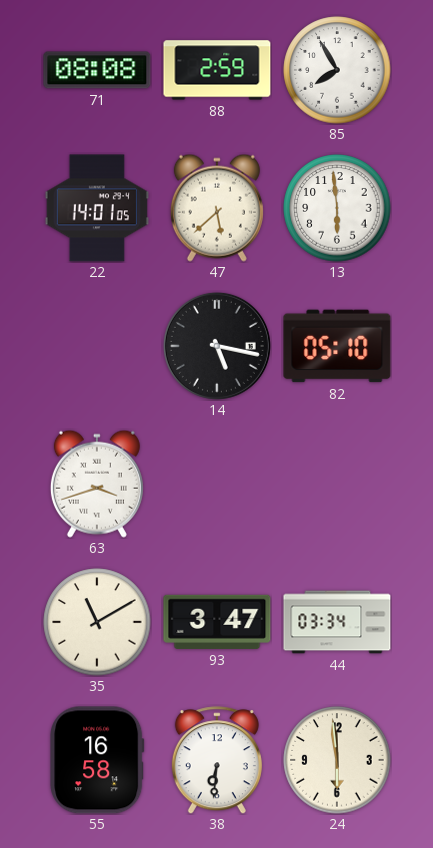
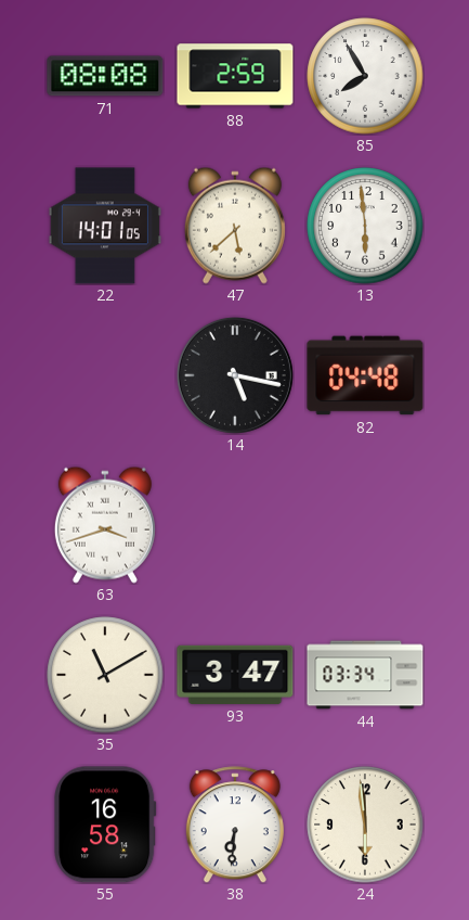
82: 05:10 -> 04:48
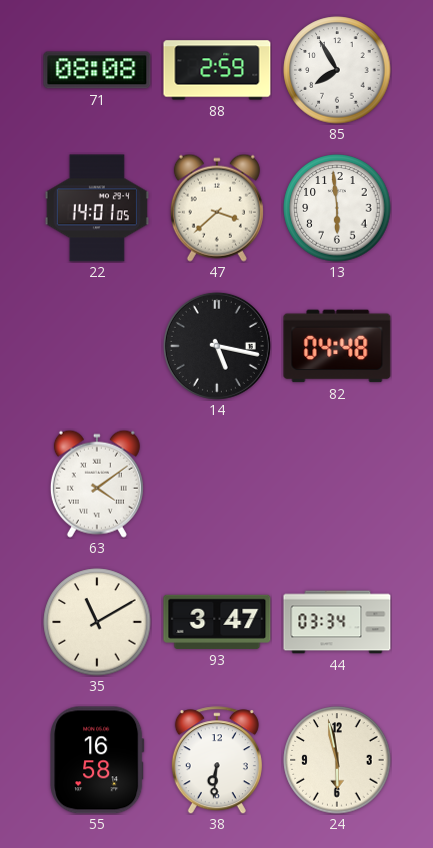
47: 5:38 -> 3:38
63: 3:42 -> 4:09
24: 5:59 -> 5:58
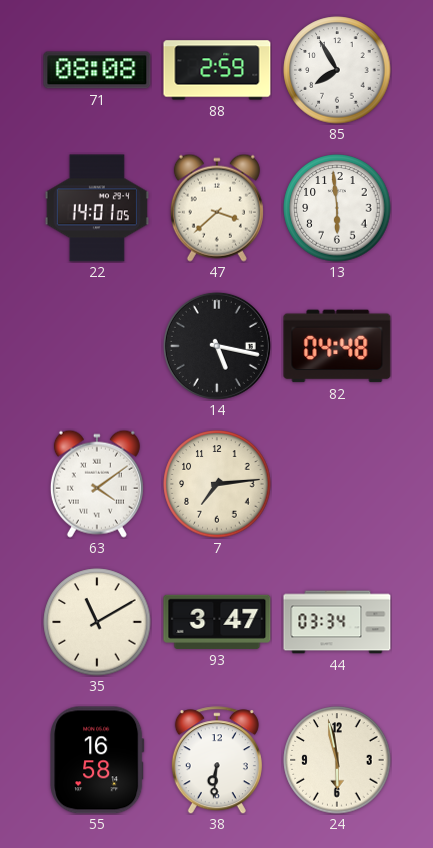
7: none -> 7:14
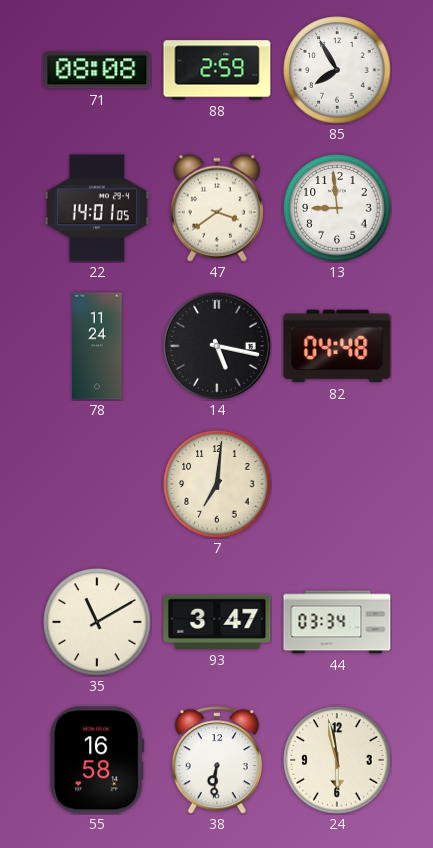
47: 3:38 -> 3:39
13: 5:59 -> 8:59
78: none -> 11:24
63: 4:09 -> none
7: 7:14 -> 7:01
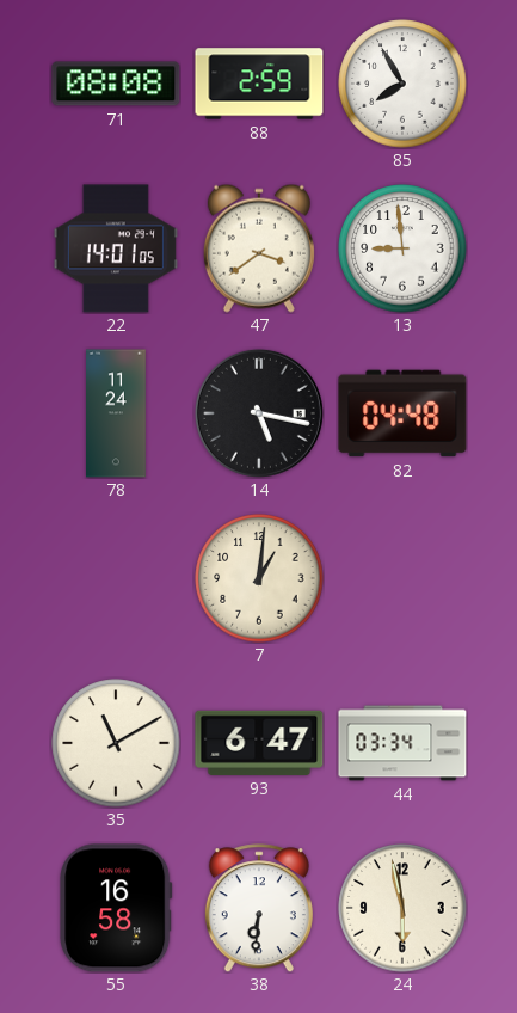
7: 7:01 -> 1:01
93: 3:47 -> 6:47
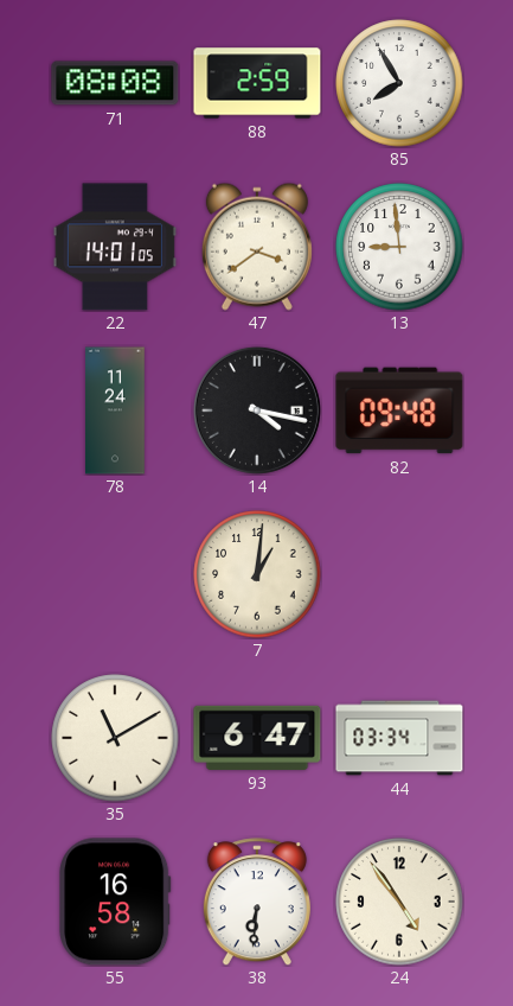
14: 5:17 -> 4:17
82: 04:48 -> 09:48
24: 5:58 -> 4:54
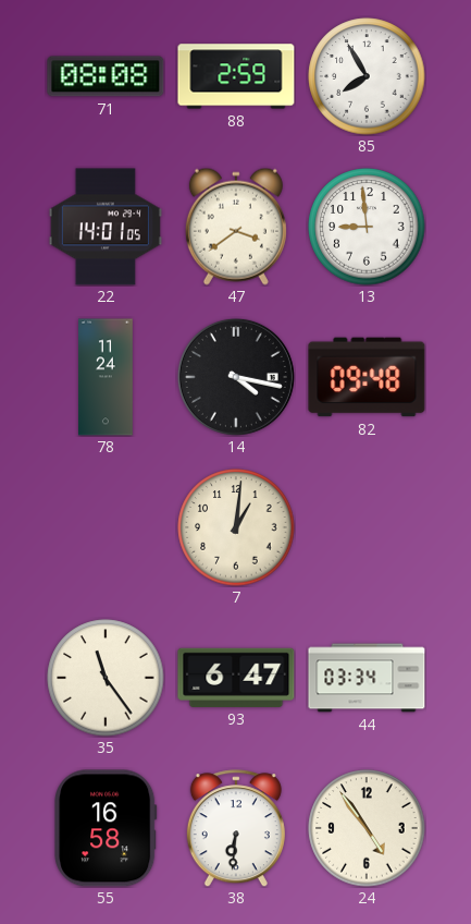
35: 11:10 -> 11:24
